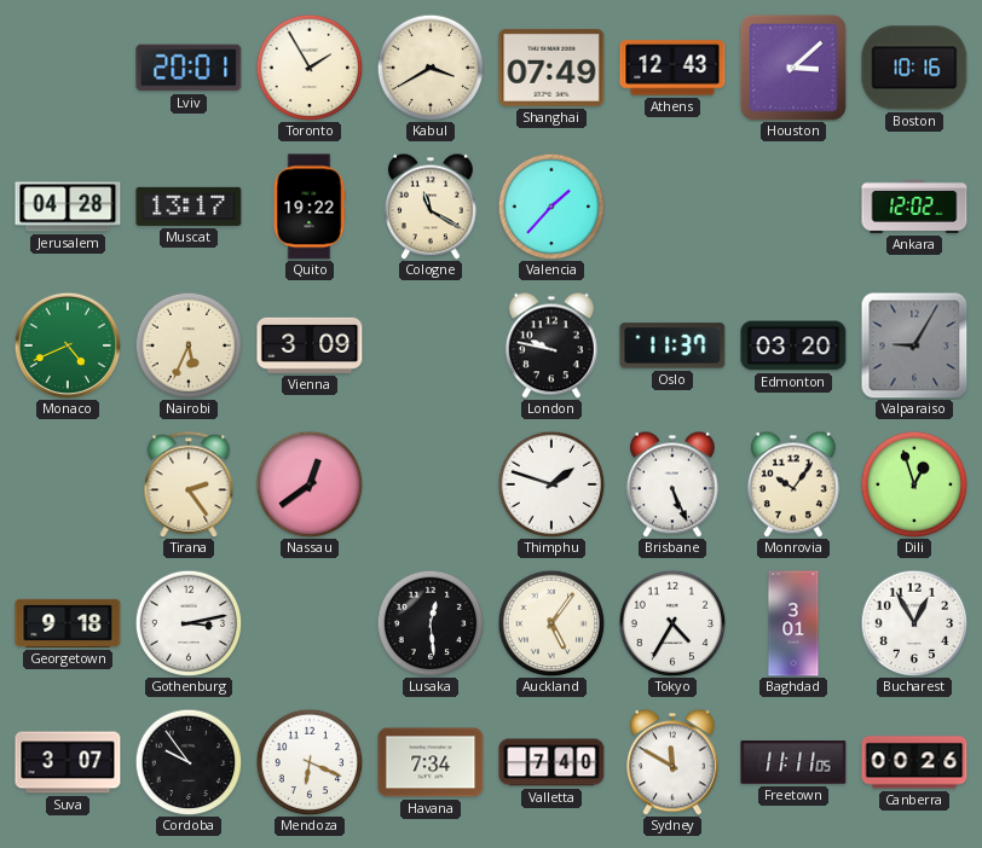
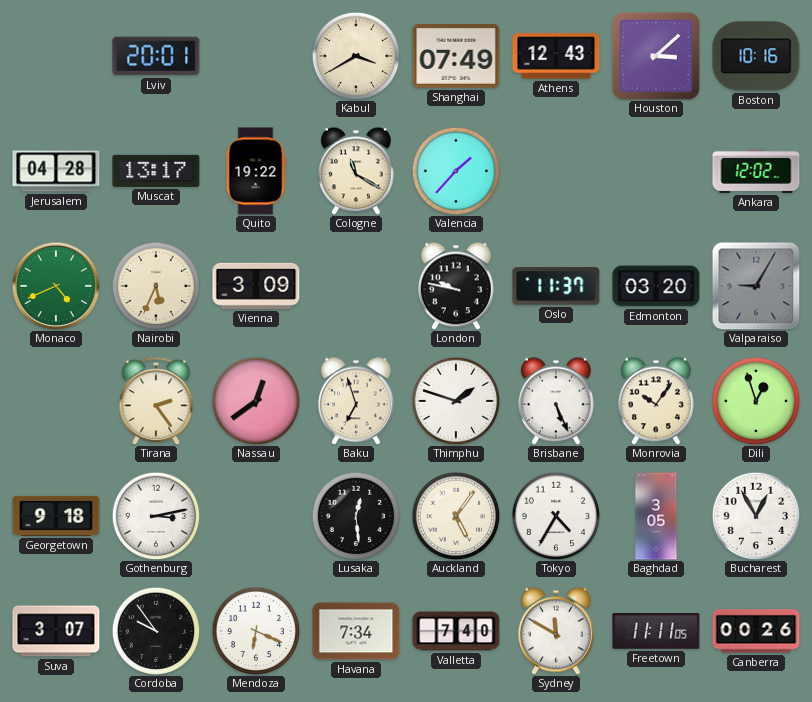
Toronto: 1:55 -> none
Baku: none -> 6:57
Baghdad: 3:01 -> 3:05
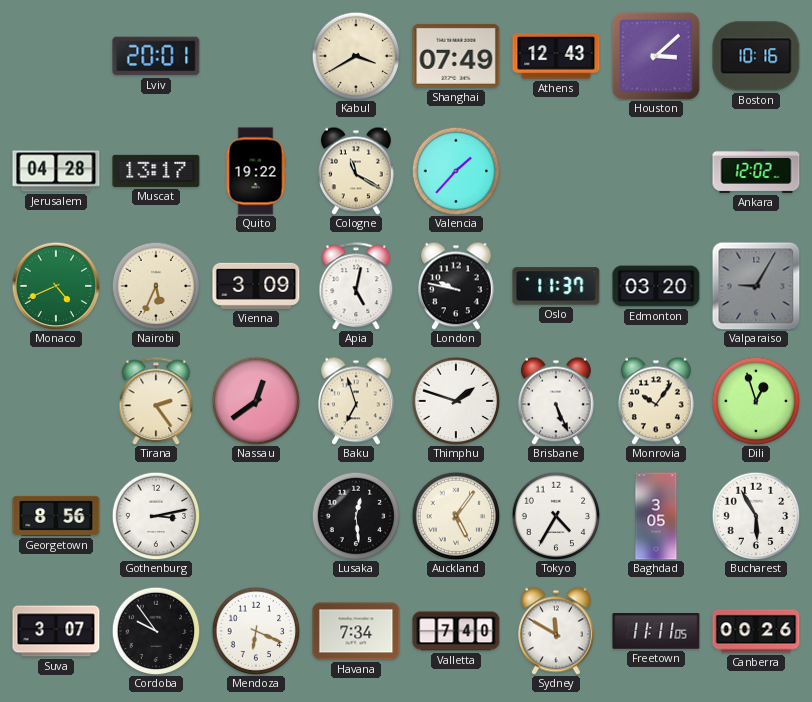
Apia: none -> 5:02
Georgetown: 9:18 -> 8:56
Bucharest: 12:55 -> 5:55
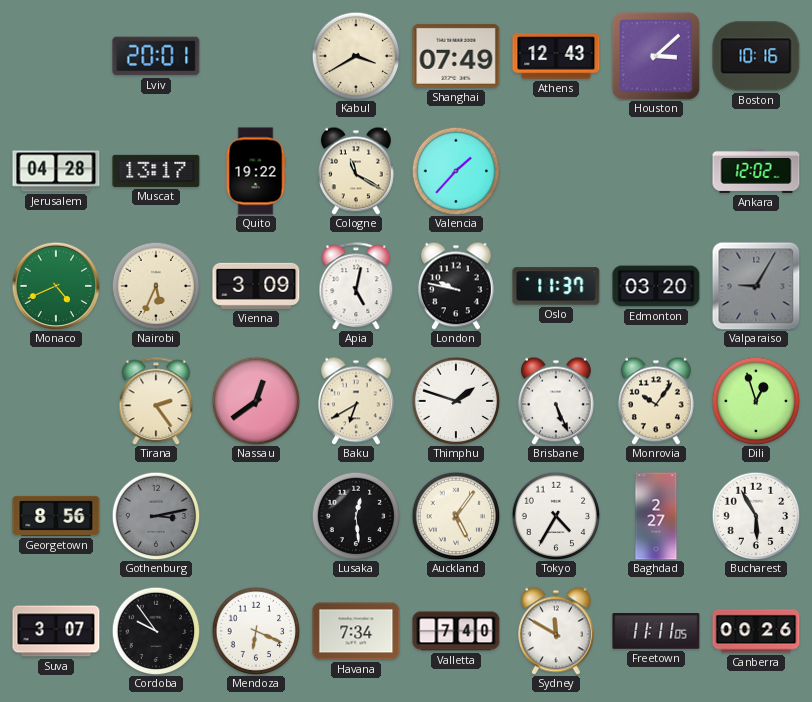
Baku: 6:57 -> 6:40
Gothenburg dial: white -> grey
Baghdad: 3:05 -> 2:27
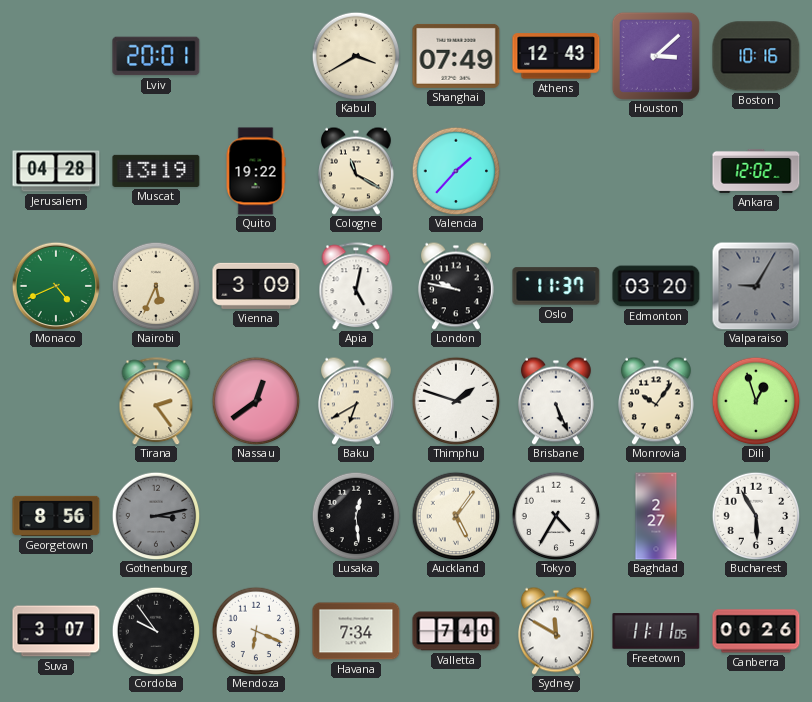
Muscat: 13:17 -> 13:19
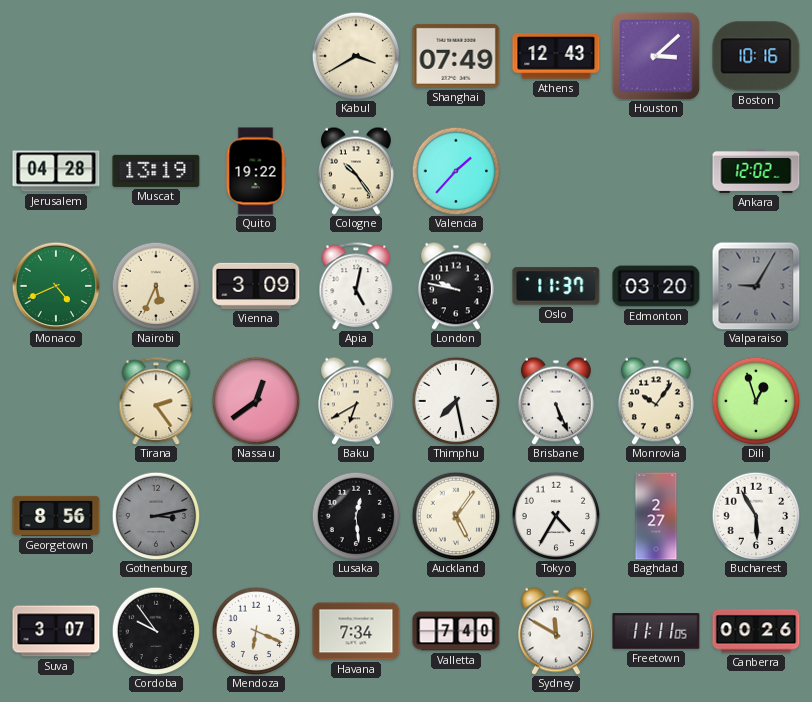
Lviv: 20:01 -> none
Cologne: 11:20 -> 10:24
Thimphu: 1:48 -> 7:28
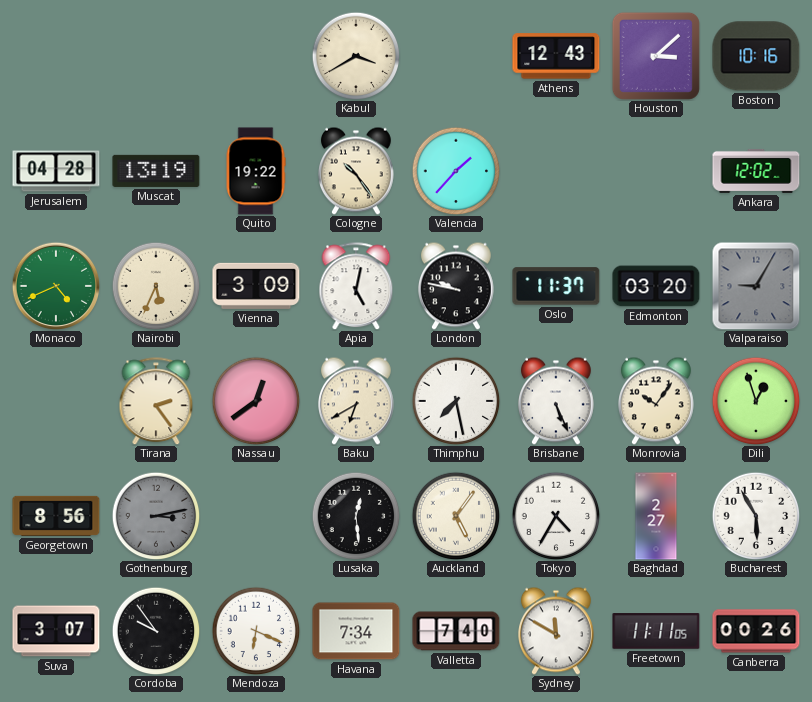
Shanghai: 07:49 -> none
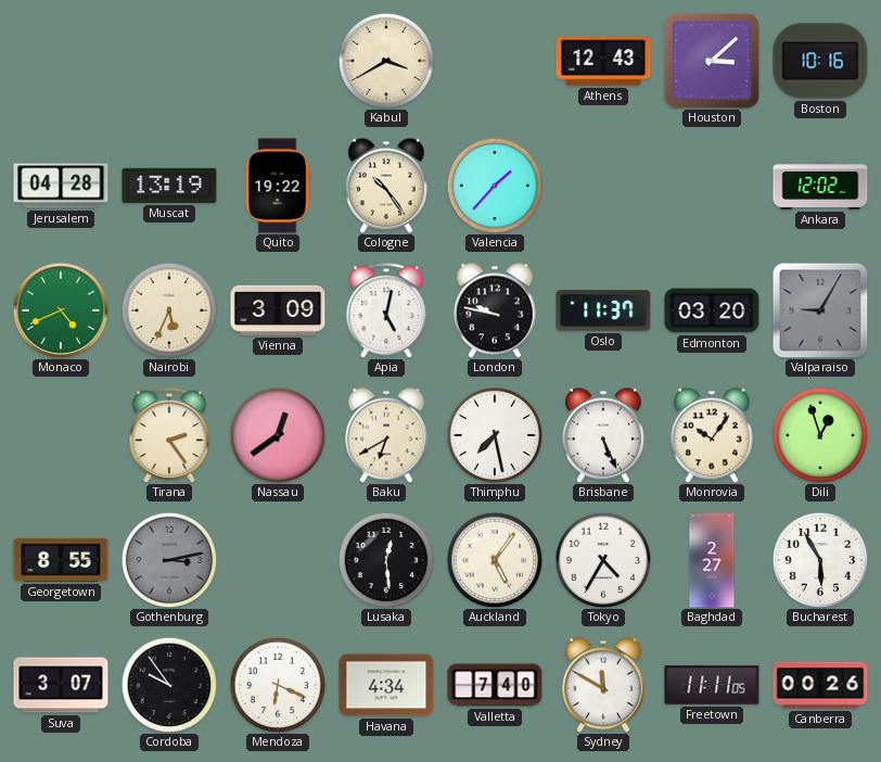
Georgetown: 8:56 -> 8:55
Havana: 7:34 -> 4:34
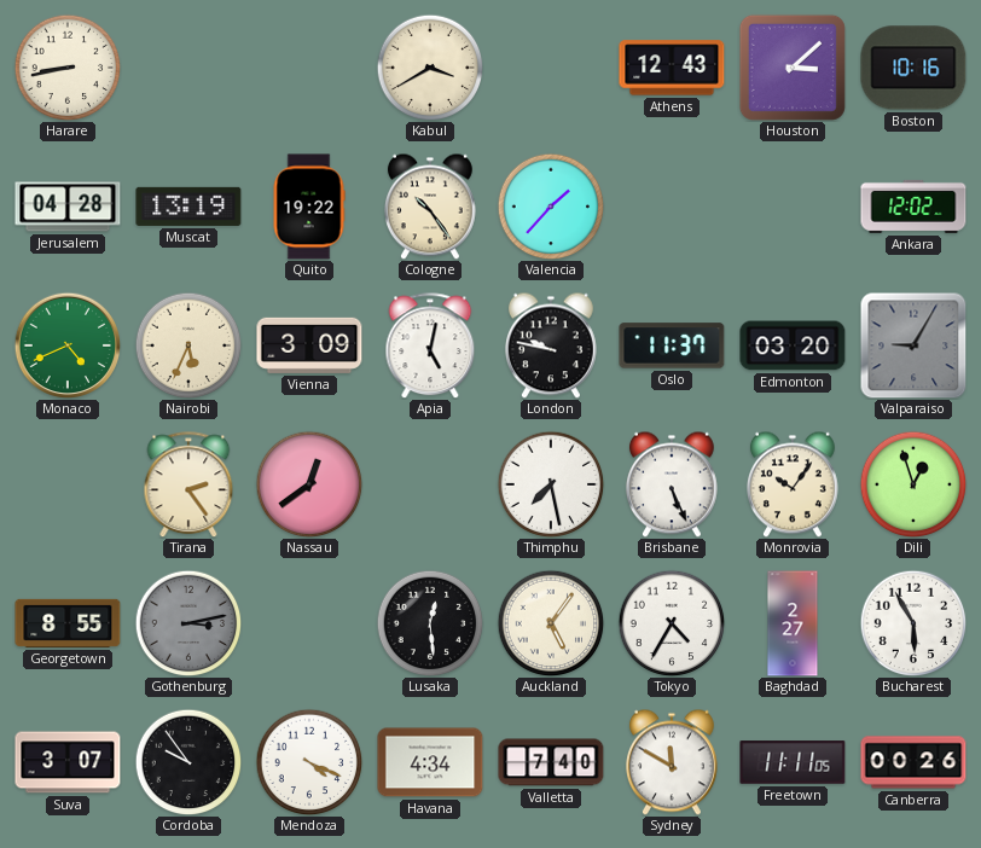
Harare: none -> 8:43
Baku: 6:40 -> none
Mendoza: 6:19 -> 4:19
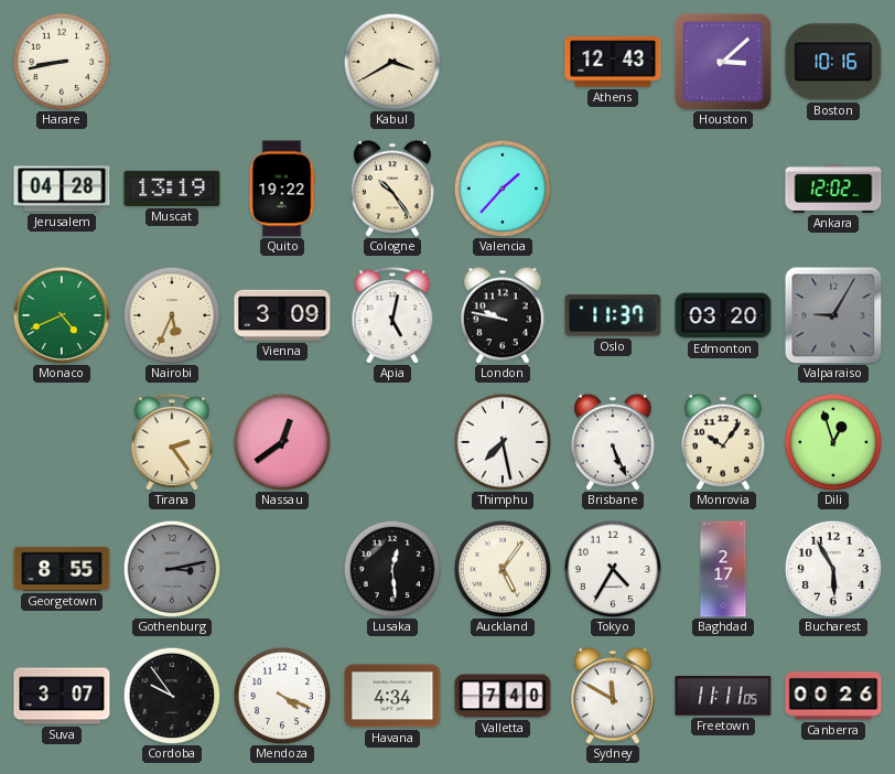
Baghdad: 2:27 -> 2:17
